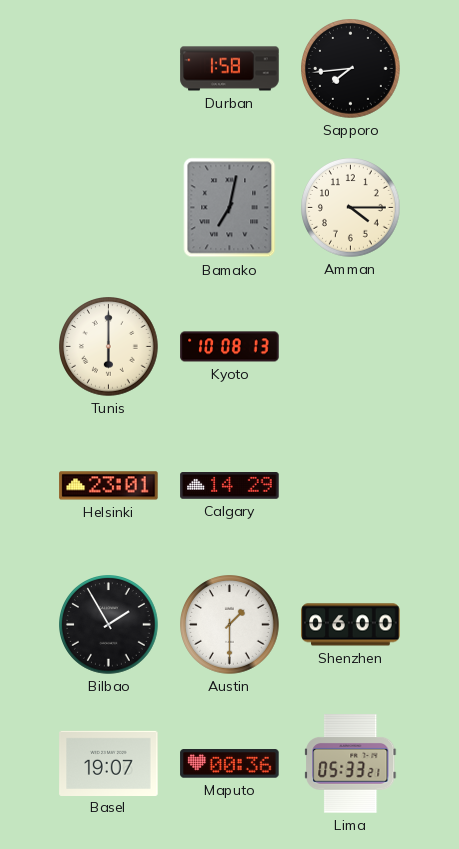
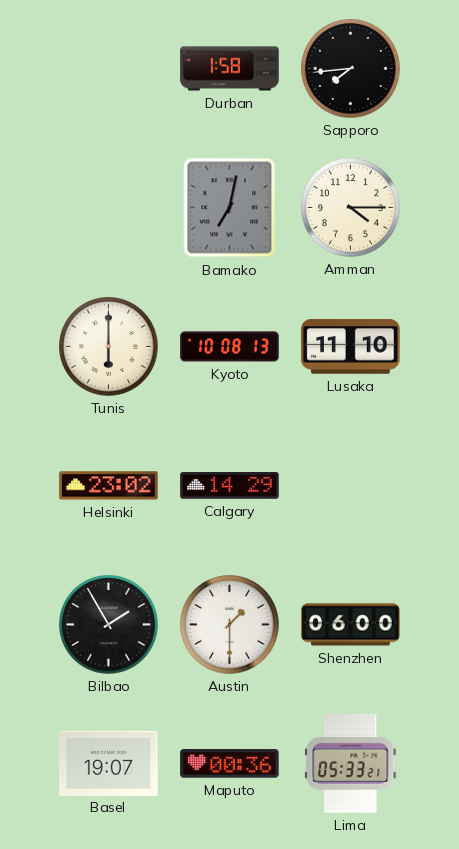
Lusaka: none -> 11:10
Helsinki: 23:01 -> 23:02
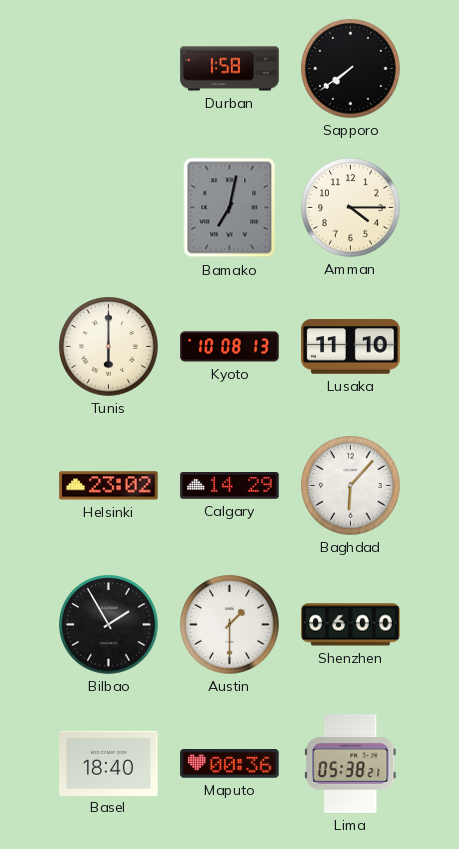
Sapporo: 7:44 -> 7:39
Baghdad: none -> 6:07
Basel: 19:07 -> 18:40
Lima: 05:33 -> 05:38
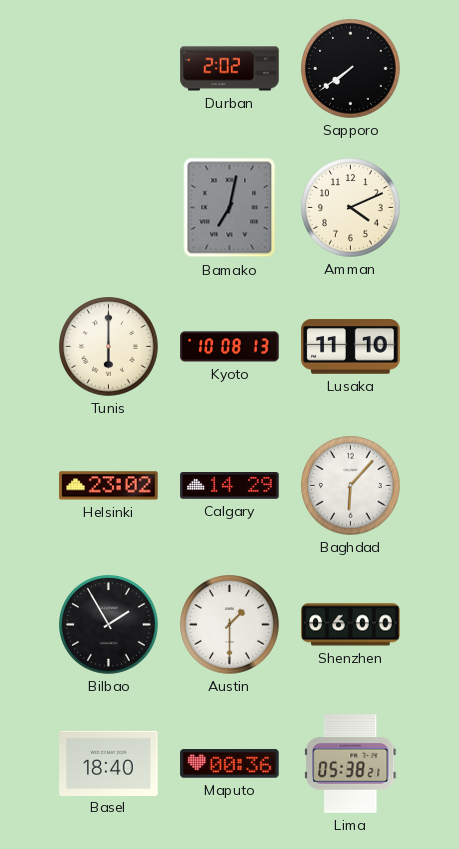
Durban: 1:58 -> 2:02
Amman: 4:15 -> 4:11
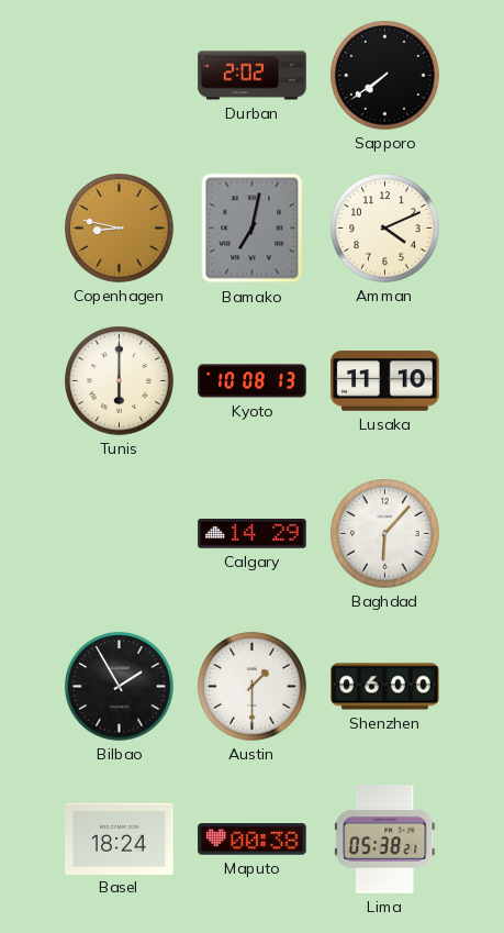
Copenhagen: none -> 8:47
Helsinki: 23:02 -> none
Basel: 18:40 -> 18:24
Maputo: 00:36 -> 00:38
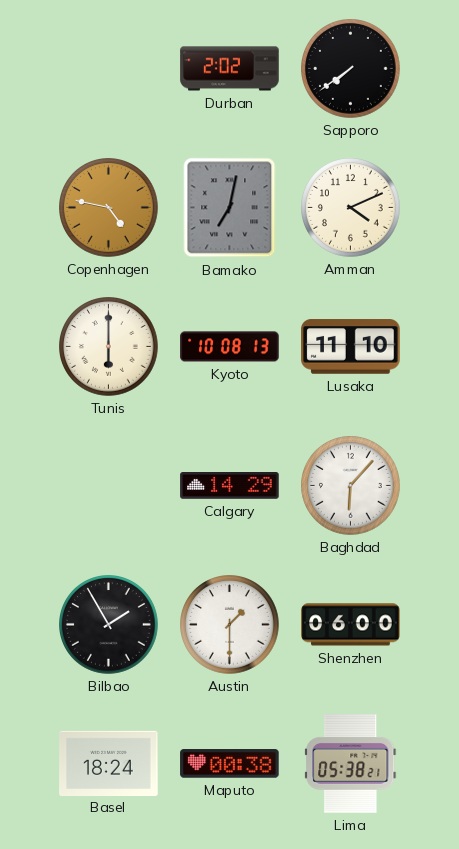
Copenhagen: 8:47 -> 4:47
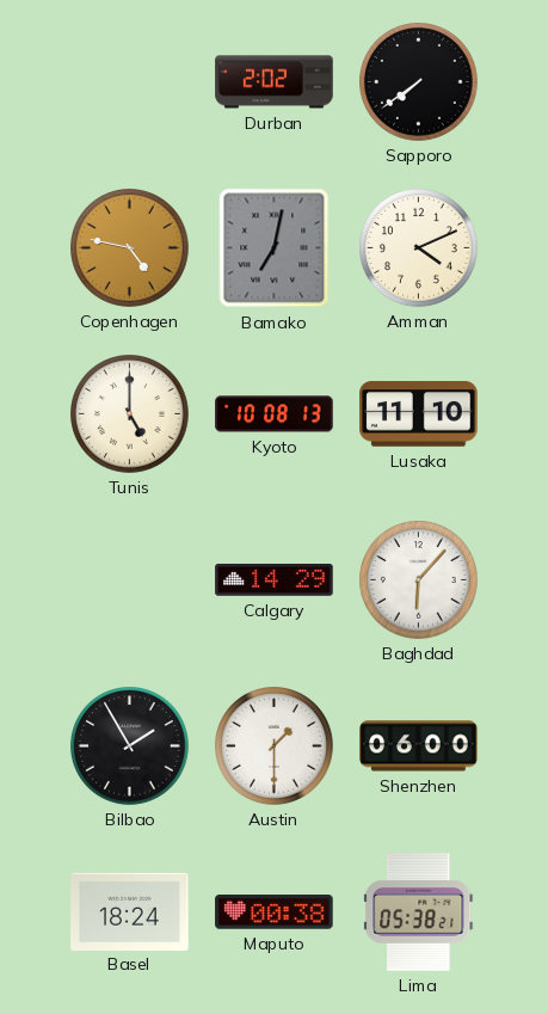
Tunis: 6:00 -> 5:00
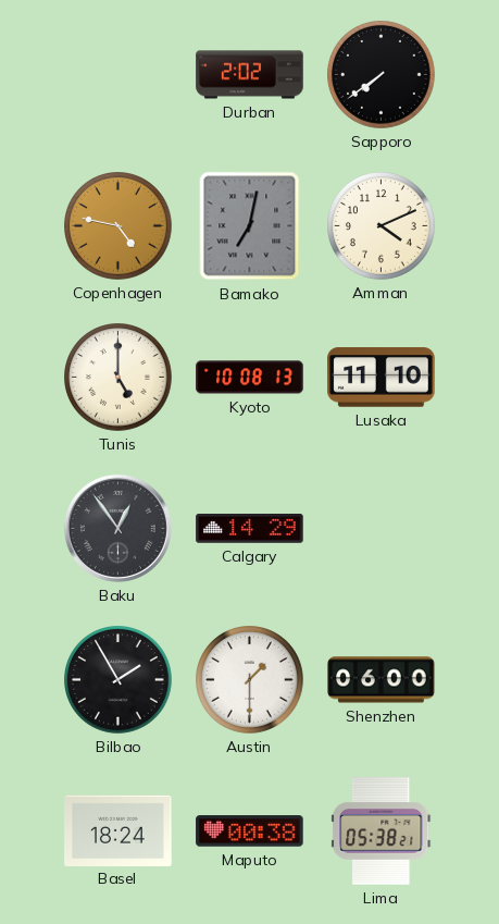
Baku: none -> 12:54
Baghdad: 6:07 -> none
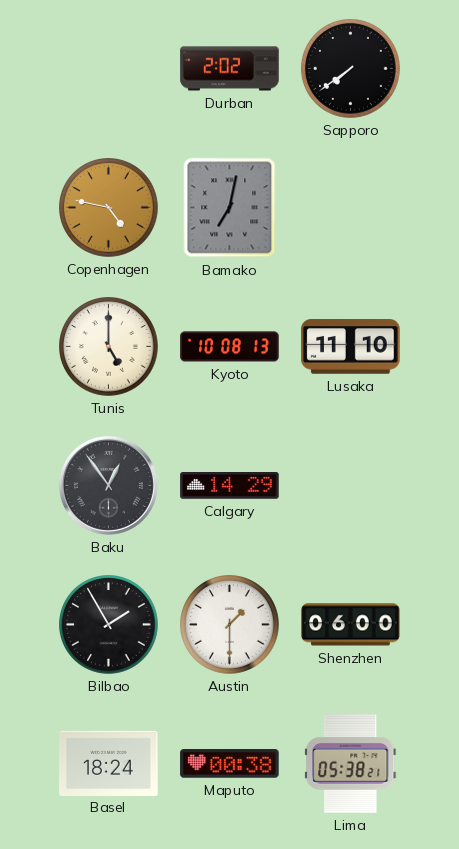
Amman: 4:11 -> none
